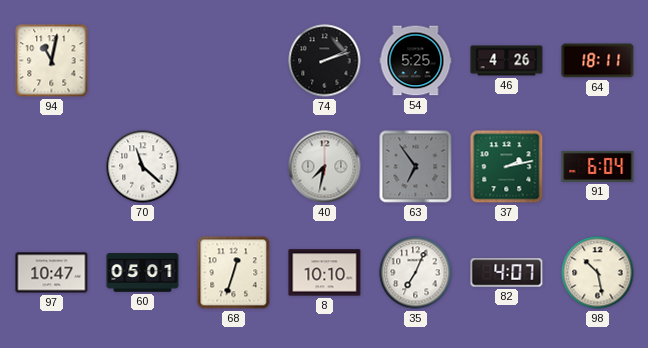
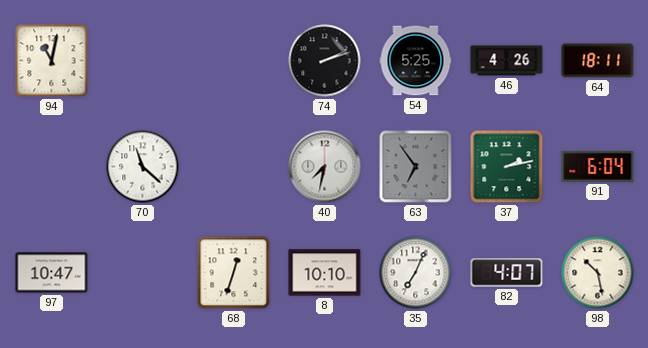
60: 05:01 -> none
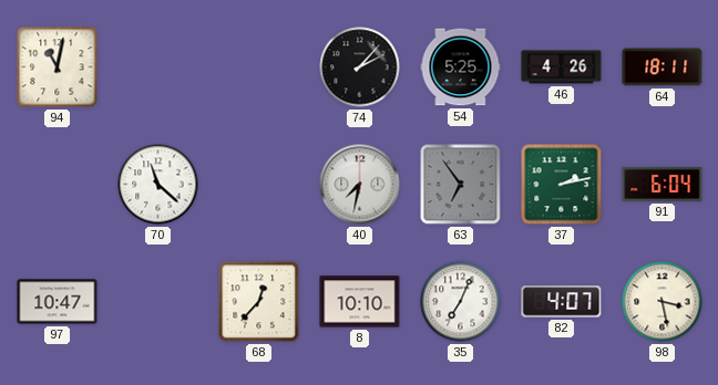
74: 2:12 -> 2:07
68: 12:33 -> 12:37
98: 10:28 -> 3:28
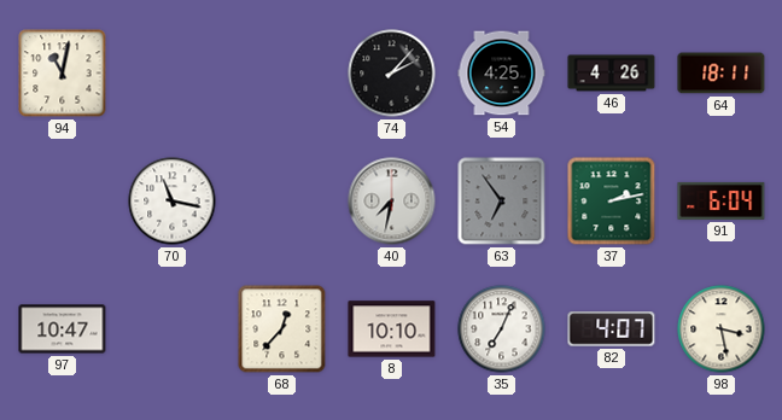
54: 5:25 -> 4:25
70: 11:22 -> 11:17
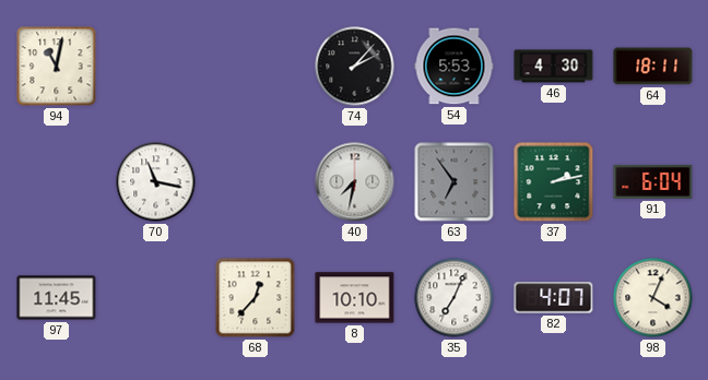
54: 4:25 -> 5:53
46: 4:26 -> 4:30
97: 10:47 -> 11:45
98: 3:28 -> 4:04
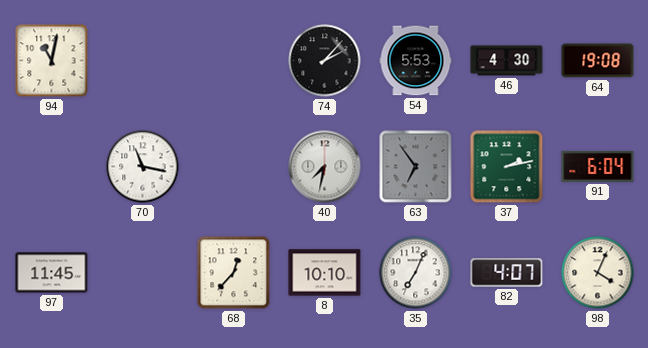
64: 18:11 -> 19:08
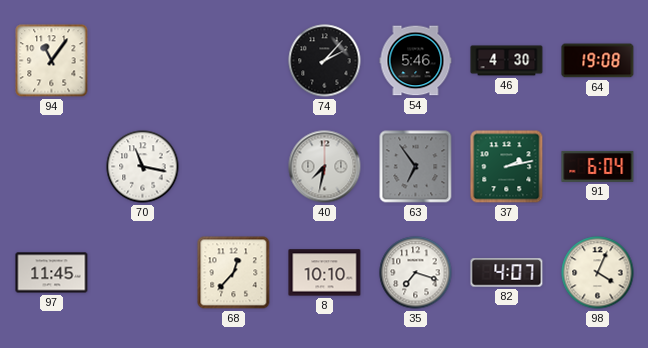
94: 11:02 -> 11:06
54: 5:53 -> 5:46
35: 7:04 -> 7:18
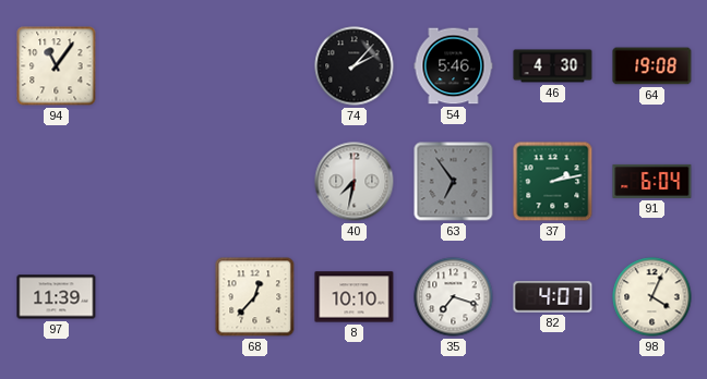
70: 11:17 -> none
97: 11:45 -> 11:39
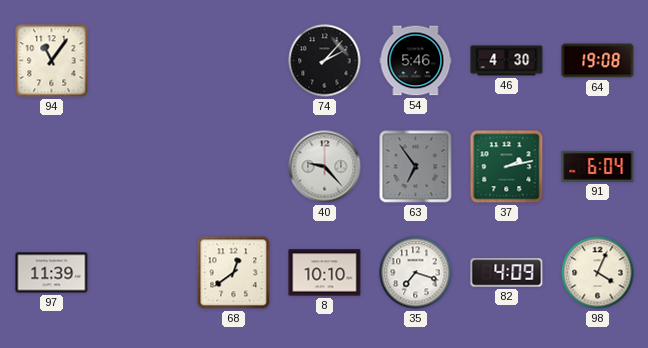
40: 7:32 -> 9:23
68: 12:37 -> 12:39
82: 4:07 -> 4:09
